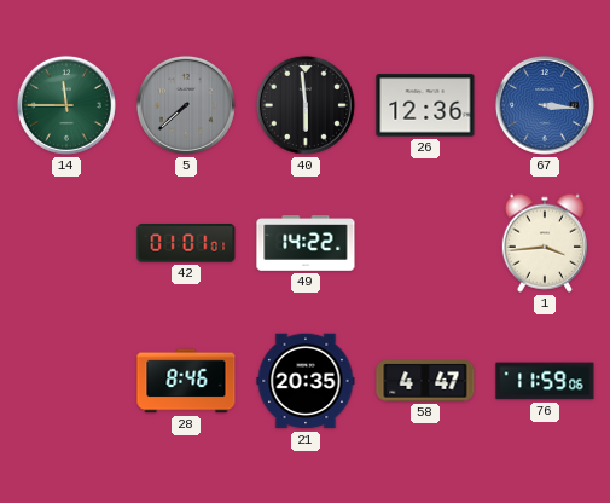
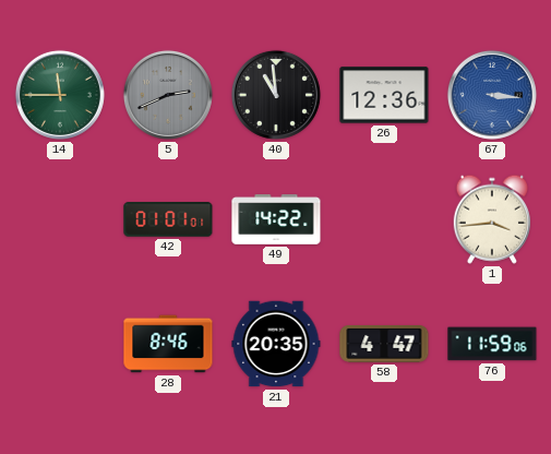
5: 7:38 -> 2:41
40: 5:59 -> 10:59
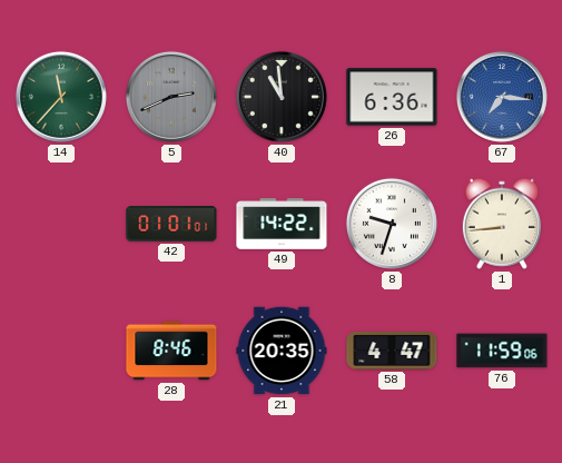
14: 11:45 -> 11:37
26: 12:36 -> 6:36
67: 3:16 -> 7:16
8: none -> 9:33
1: 3:44 -> 8:44
